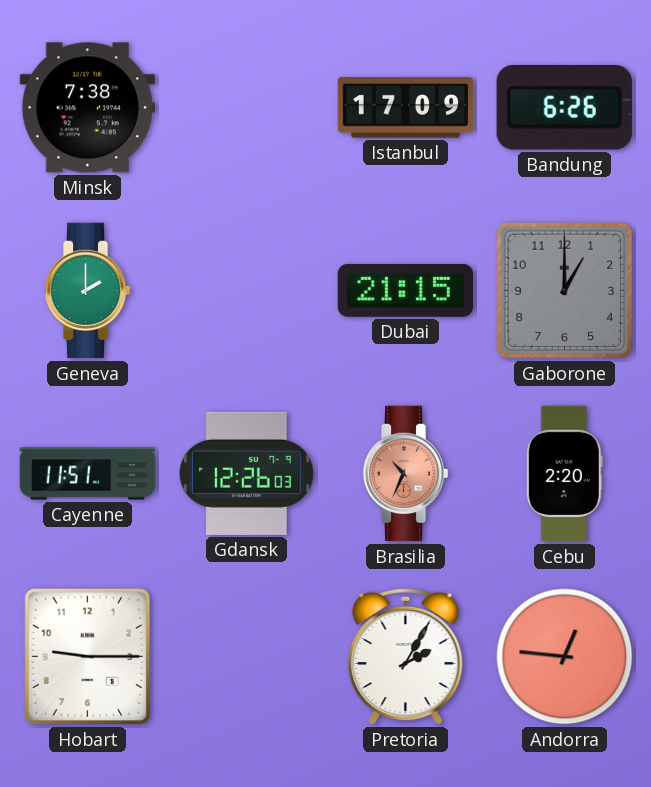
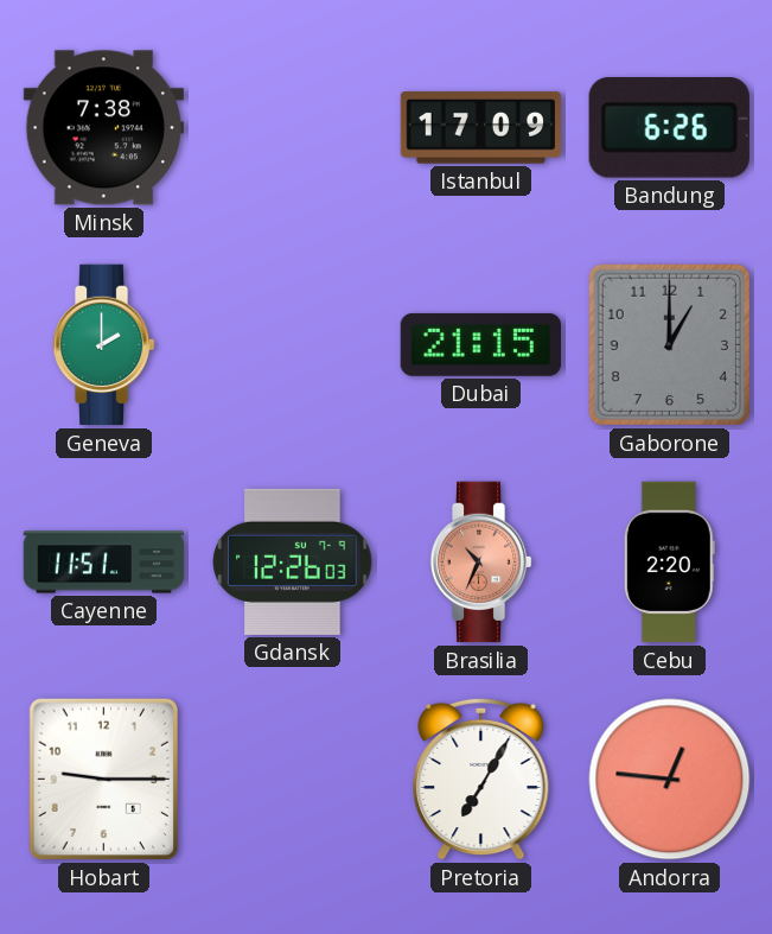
Pretoria: 2:05 -> 7:05
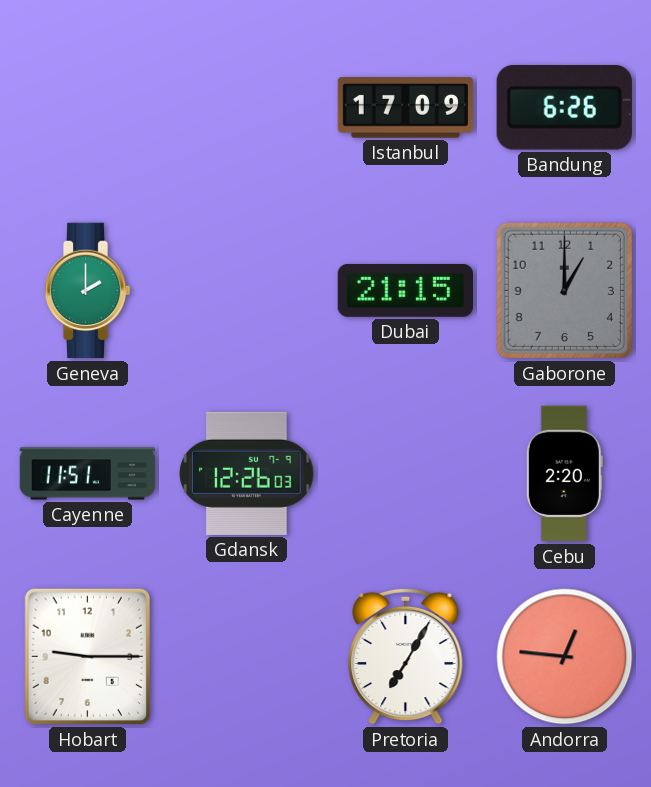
Minsk: 7:38 -> none
Brasilia: 10:34 -> none
